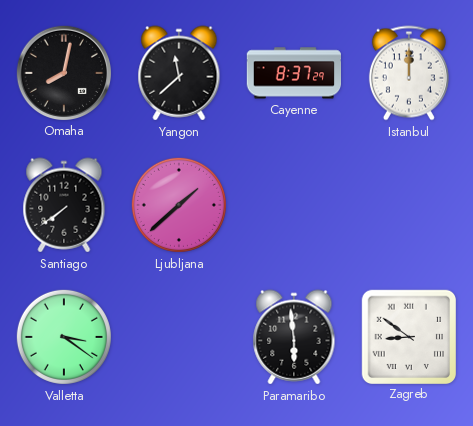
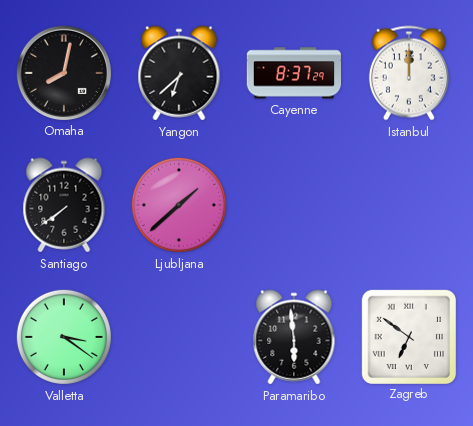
Yangon: 11:38 -> 6:38
Zagreb: 8:51 -> 6:51
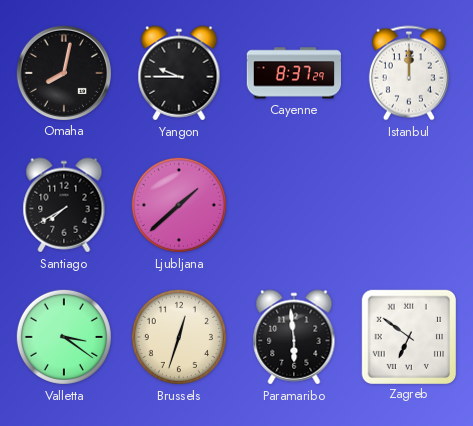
Yangon: 6:38 -> 9:45
Santiago: 7:39 -> 7:40
Brussels: none -> 12:33
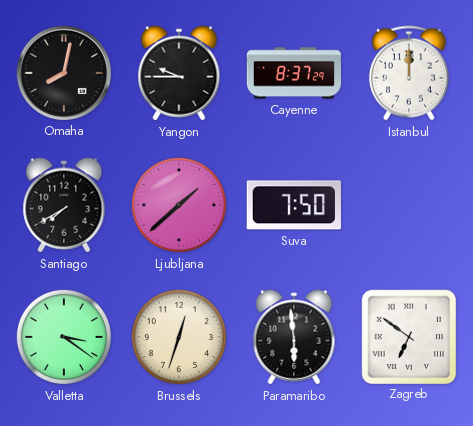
Suva: none -> 7:50
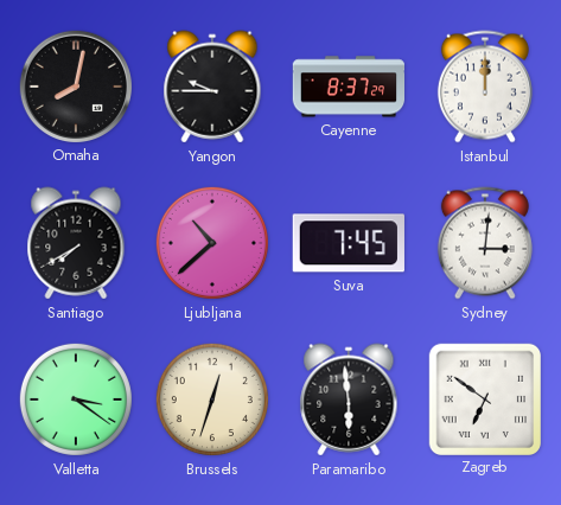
Ljubljana: 1:38 -> 10:38
Suva: 7:50 -> 7:45
Sydney: none -> 3:01
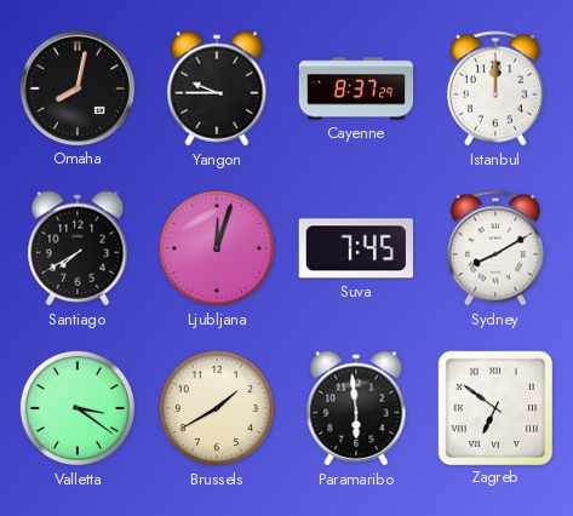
Ljubljana: 10:38 -> 12:03
Sydney: 3:01 -> 8:10
Brussels: 12:33 -> 1:40
